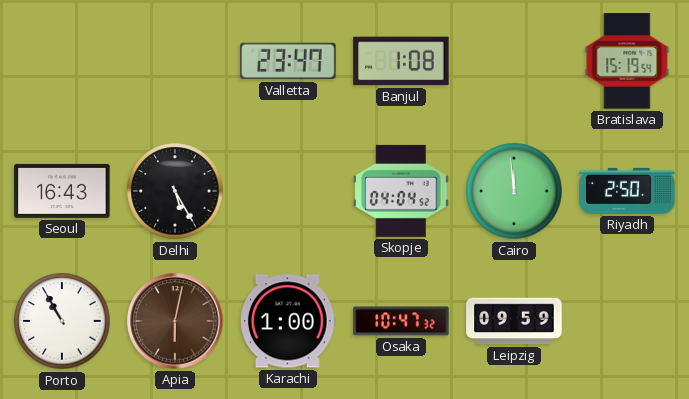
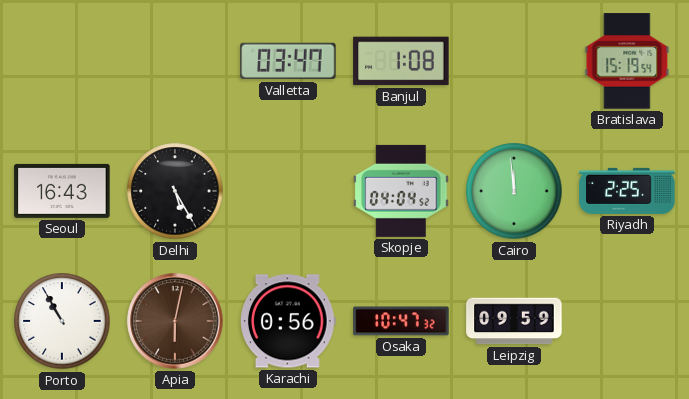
Valletta: 23:47 -> 03:47
Riyadh: 2:50 -> 2:25
Karachi: 1:00 -> 0:56
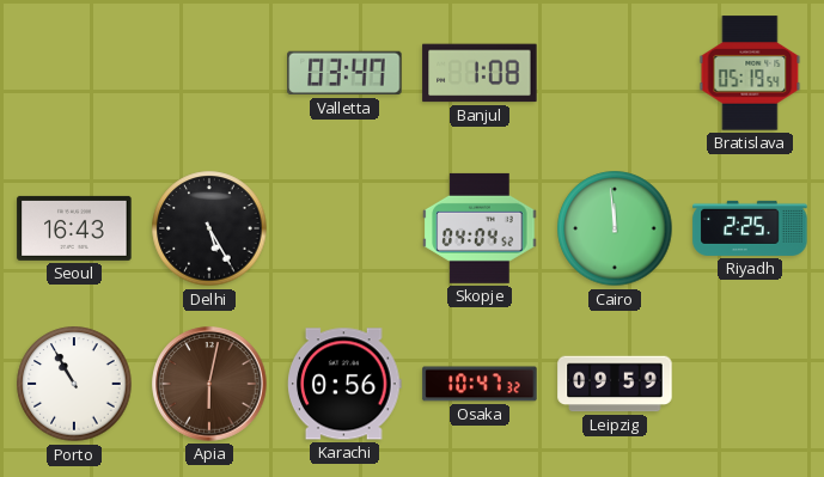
Bratislava: 15:19 -> 05:19
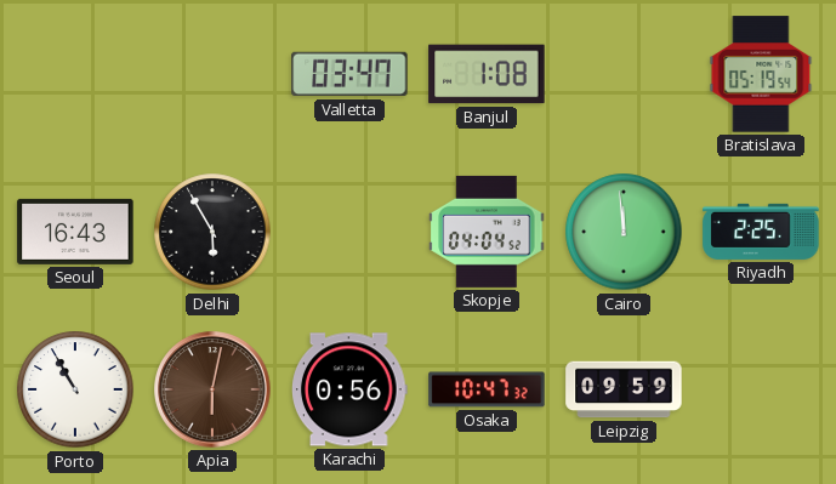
Delhi: 5:25 -> 5:55
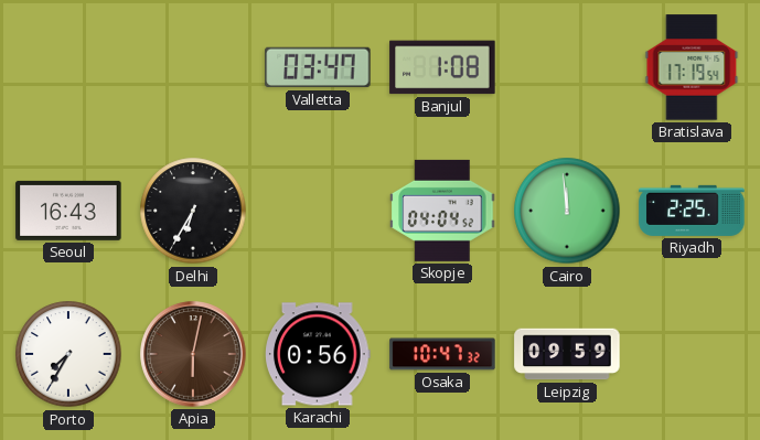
Bratislava: 05:19 -> 17:19
Delhi: 5:55 -> 6:35
Porto: 10:55 -> 7:35
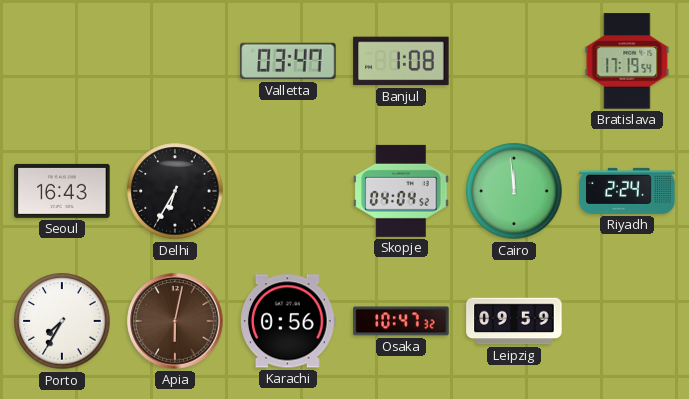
Riyadh: 2:25 -> 2:24
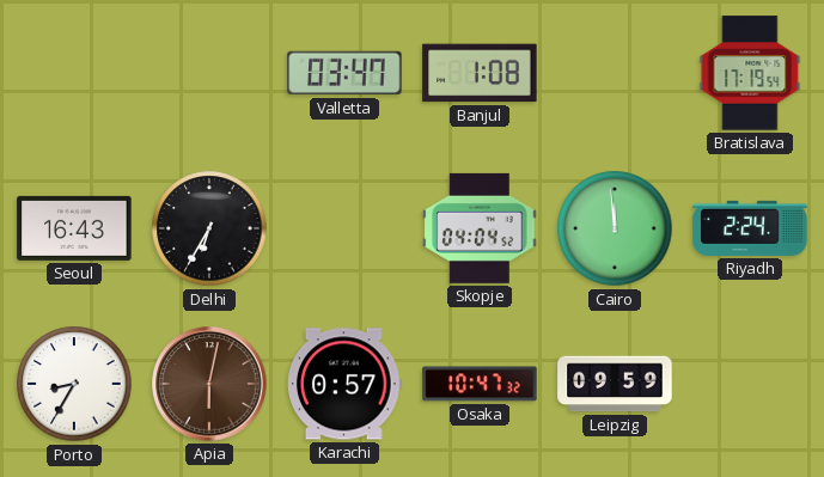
Porto: 7:35 -> 8:35
Karachi: 0:56 -> 0:57
